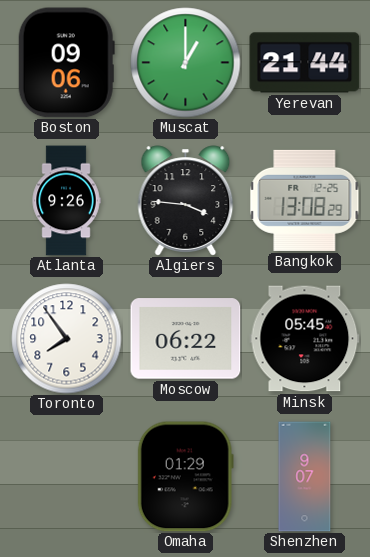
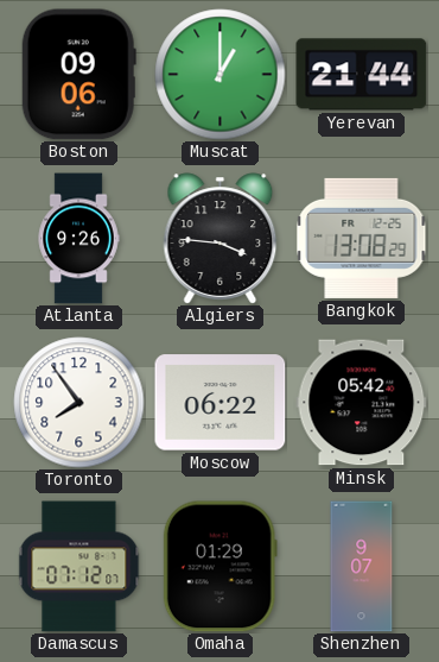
Minsk: 05:45 -> 05:42
Damascus: none -> 07:12
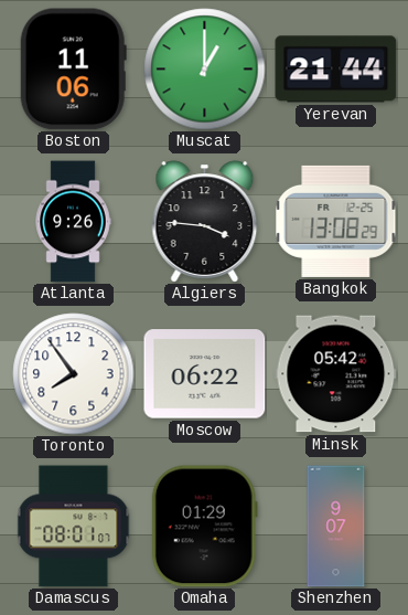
Boston: 09:06 -> 11:06
Damascus: 07:12 -> 08:01
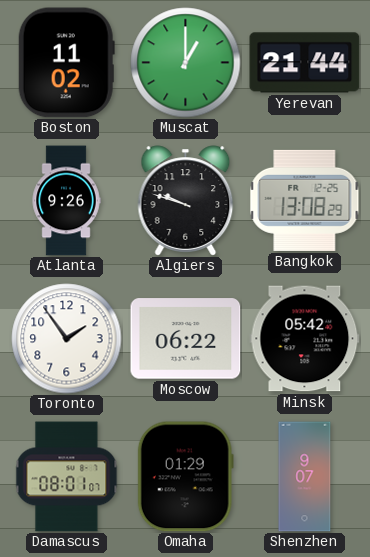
Boston: 11:06 -> 11:02
Algiers: 3:46 -> 9:48
Toronto: 7:54 -> 1:54
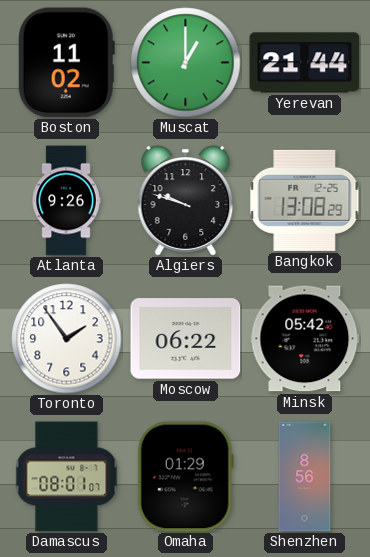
Shenzhen: 9:07 -> 8:56
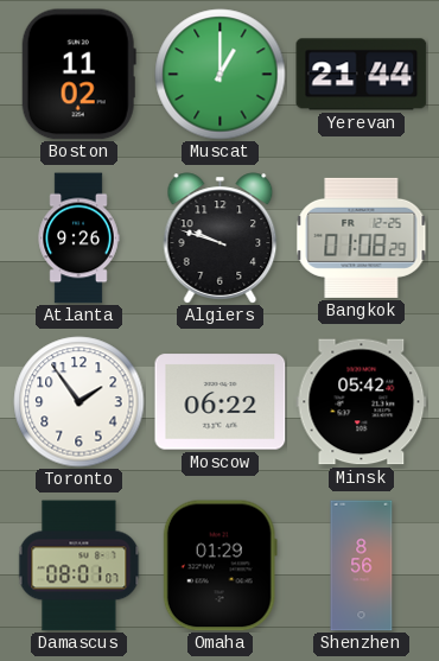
Bangkok: 13:08 -> 01:08
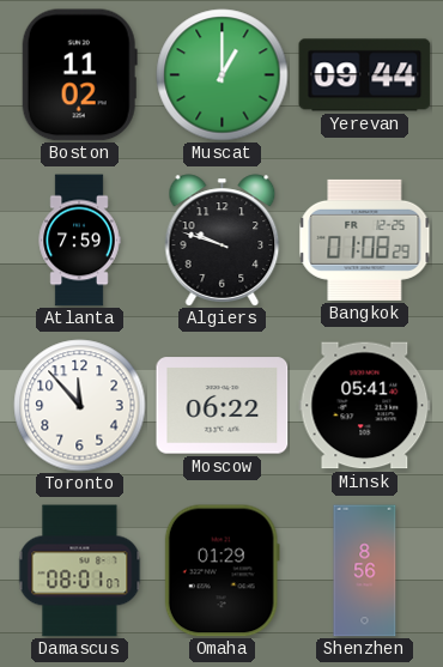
Yerevan: 21:44 -> 09:44
Atlanta: 9:26 -> 7:59
Toronto: 1:54 -> 11:53
Minsk: 05:42 -> 05:41
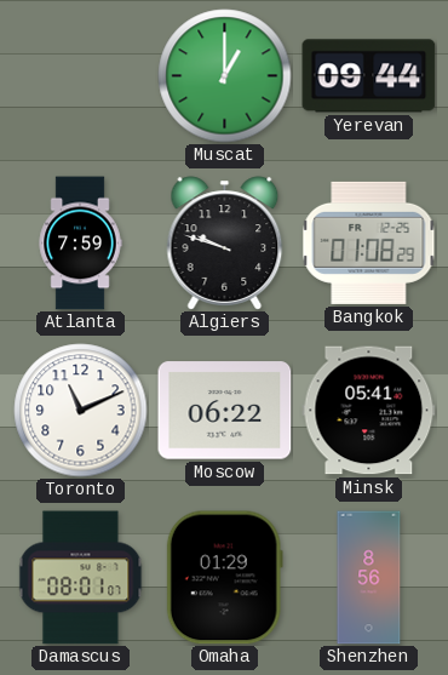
Boston: 11:02 -> none
Toronto: 11:53 -> 11:11
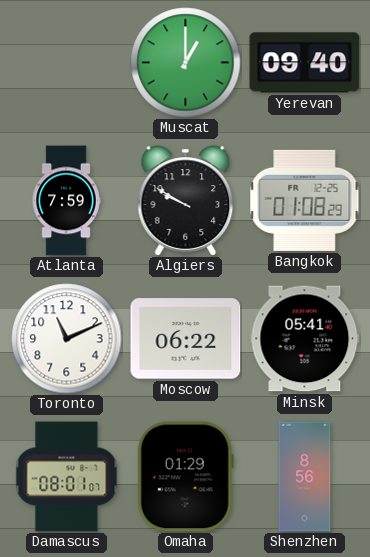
Yerevan: 09:44 -> 09:40
Algiers: 9:48 -> 9:50
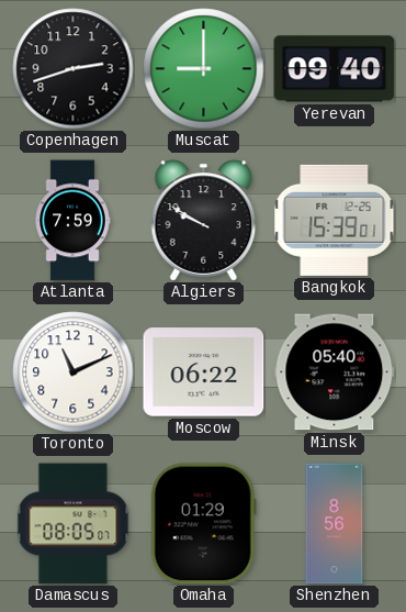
Copenhagen: none -> 2:42
Muscat: 1:00 -> 9:00
Bangkok: 01:08 -> 15:39
Minsk: 05:41 -> 05:40
Damascus: 08:01 -> 08:05
